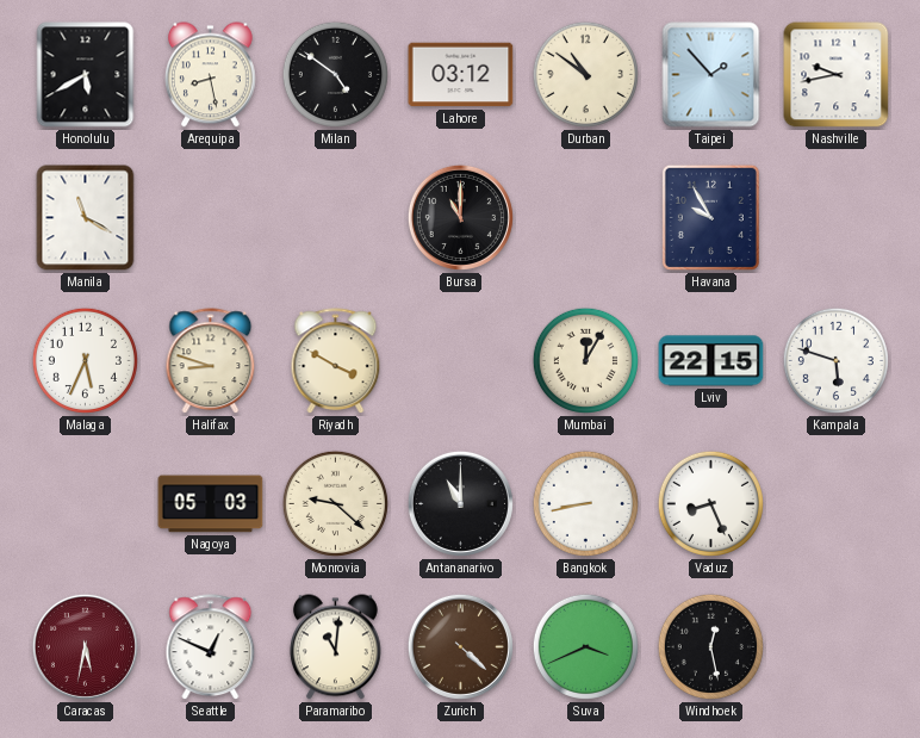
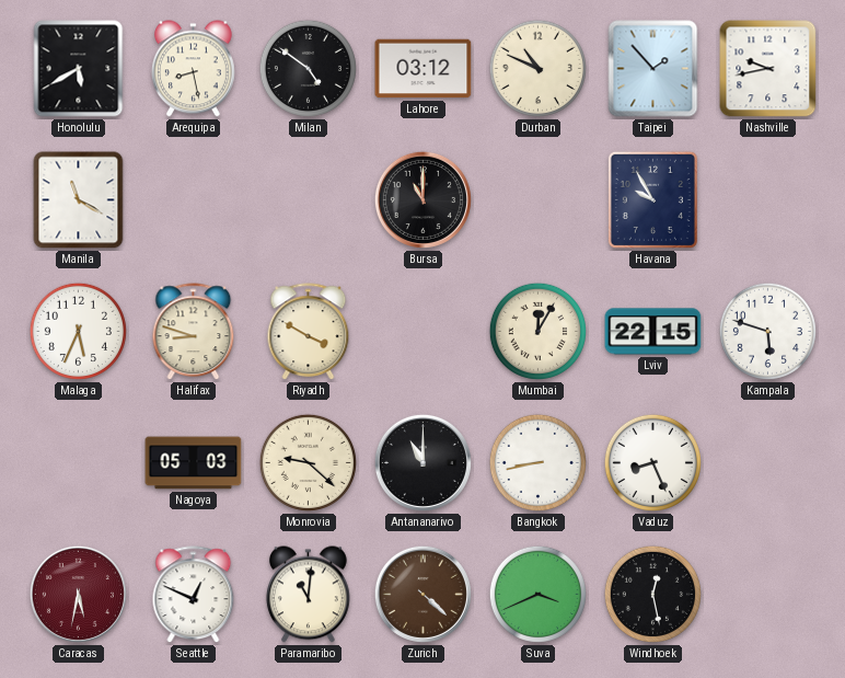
Durban: 10:51 -> 10:49
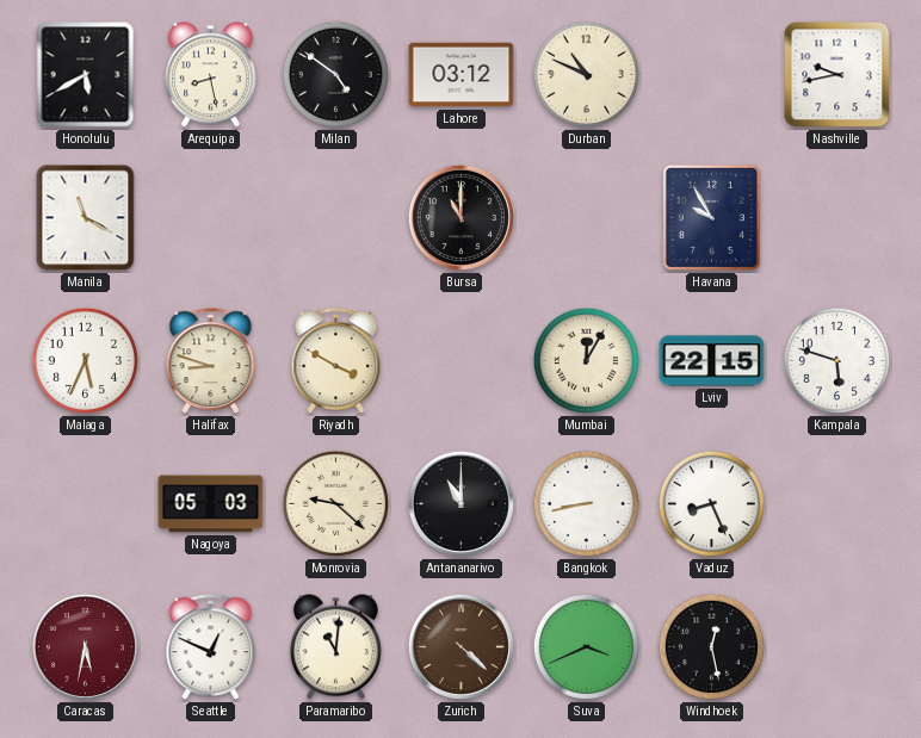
Taipei: 1:53 -> none
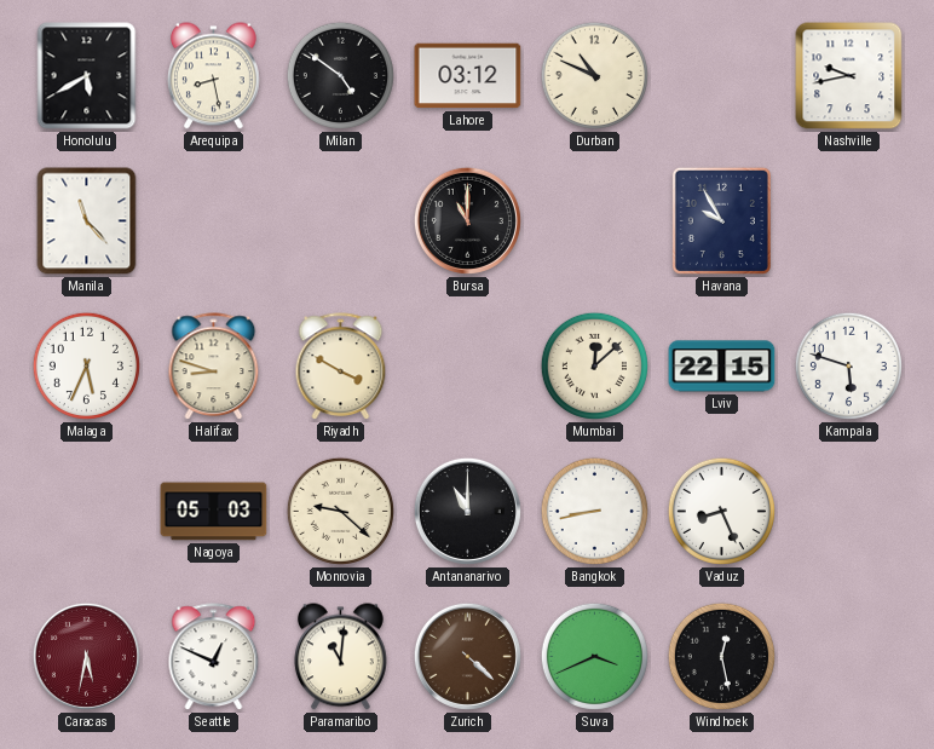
Manila: 11:20 -> 11:23
Mumbai: 12:05 -> 12:08
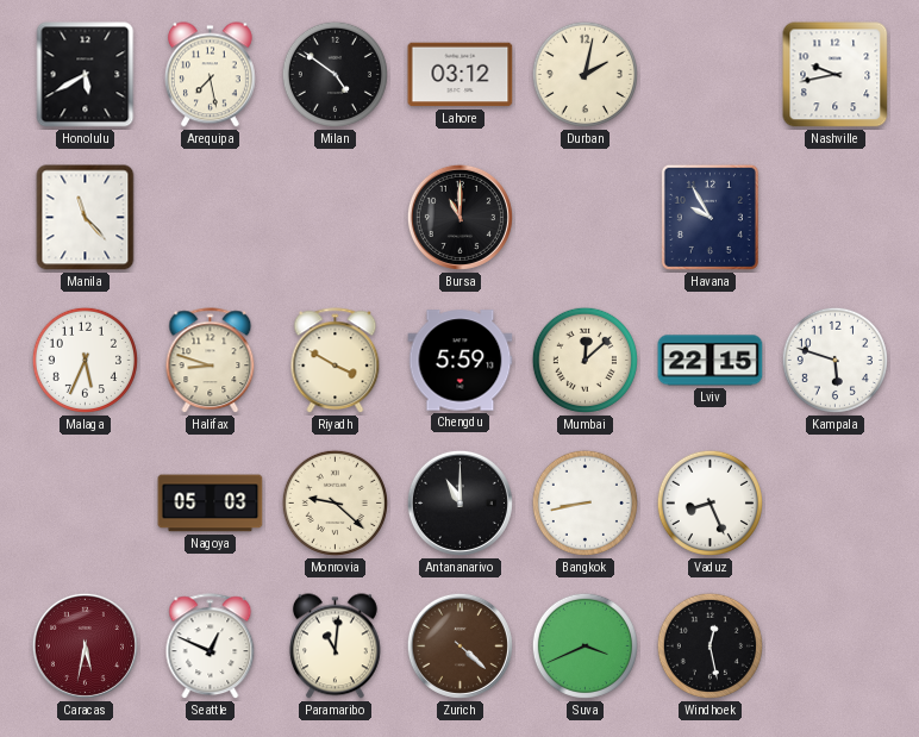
Arequipa: 8:28 -> 7:28
Durban: 10:49 -> 2:02
Chengdu: none -> 5:59
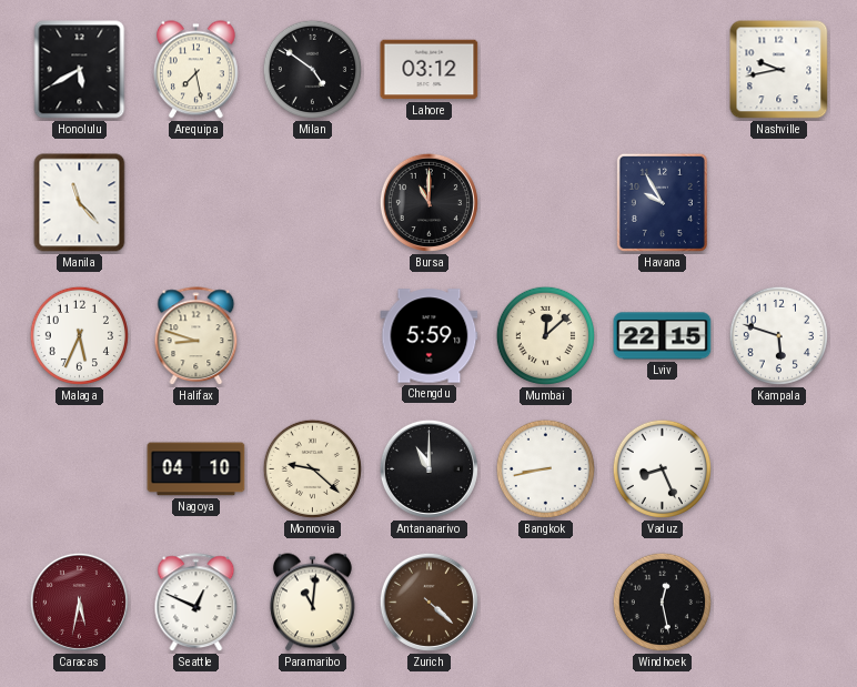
Durban: 2:02 -> none
Riyadh: 3:50 -> none
Nagoya: 05:03 -> 04:10
Suva: 3:41 -> none
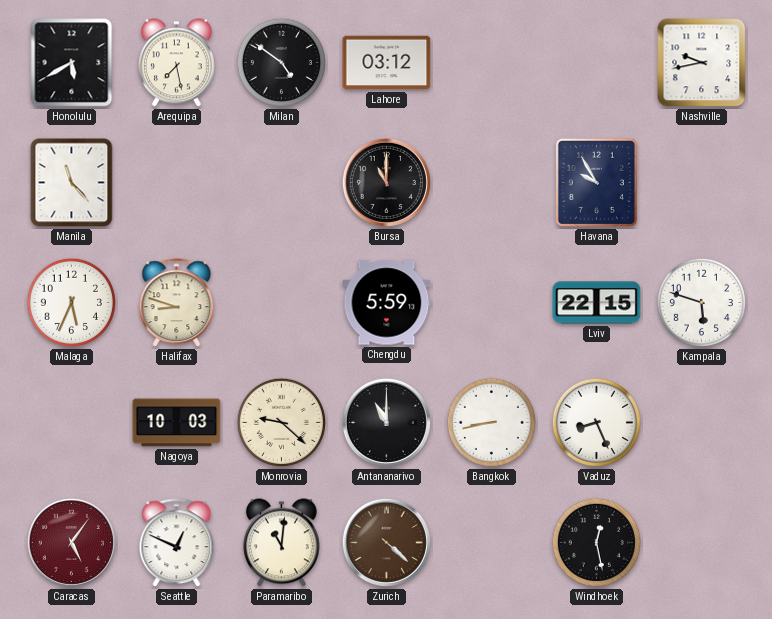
Mumbai: 12:08 -> none
Nagoya: 04:10 -> 10:03
Caracas: 5:32 -> 5:06
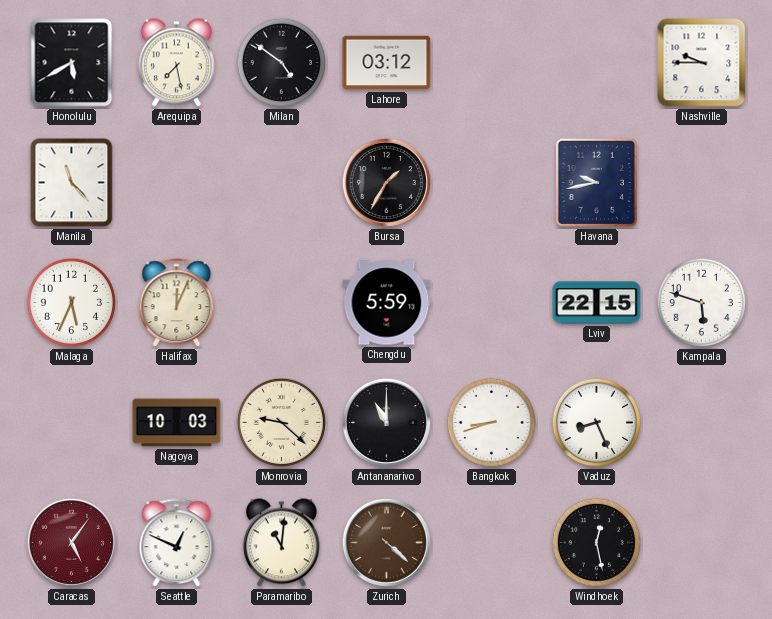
Nashville: 9:43 -> 9:45
Bursa: 11:00 -> 1:35
Havana: 9:55 -> 9:43
Halifax: 8:48 -> 12:04
Bangkok: 8:43 -> 8:42
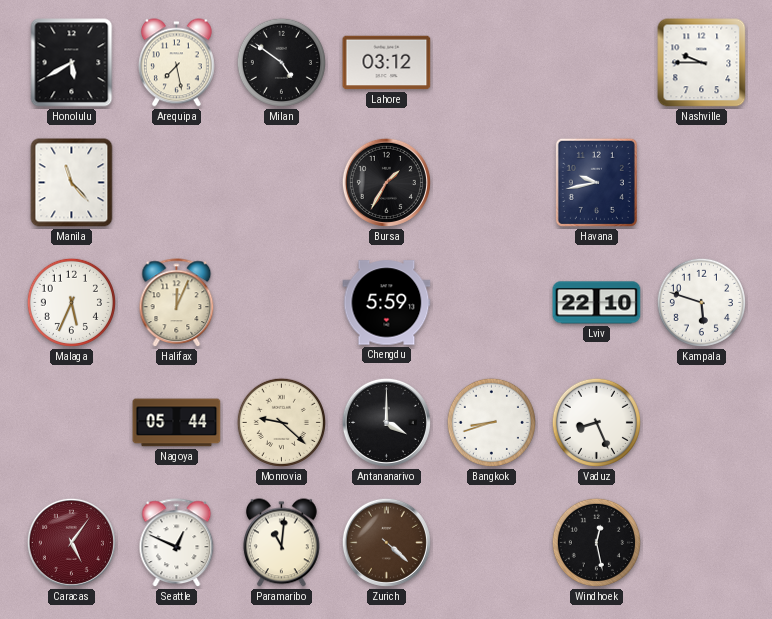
Lviv: 22:15 -> 22:10
Nagoya: 10:03 -> 05:44
Antananarivo: 11:00 -> 4:00
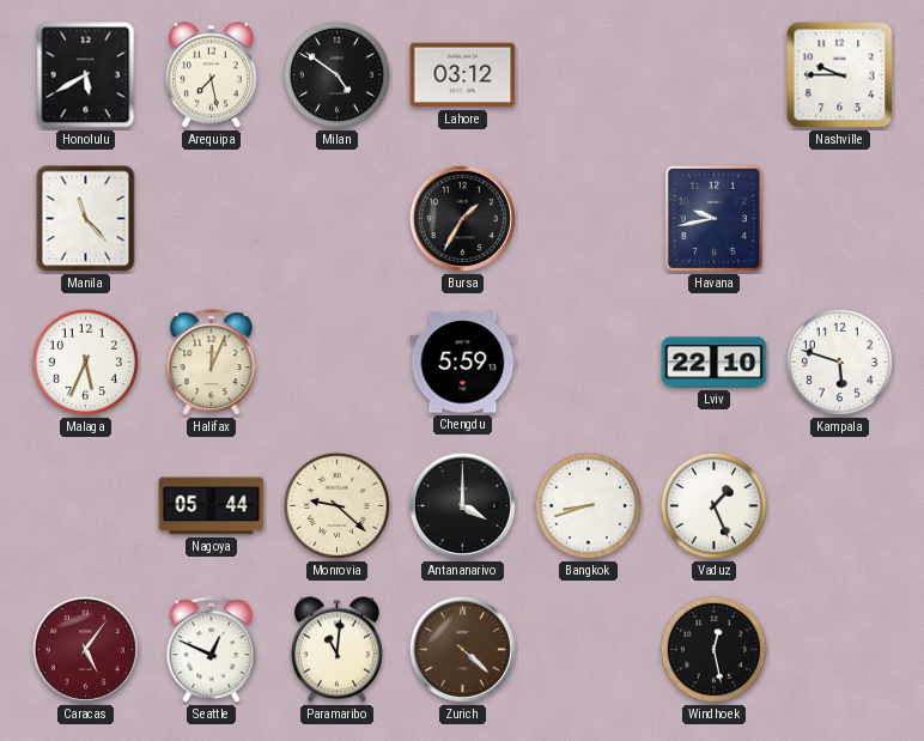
Vaduz: 8:26 -> 1:26
